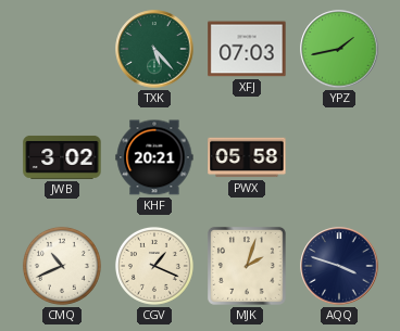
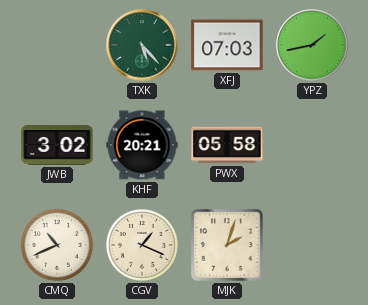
AQQ: 3:48 -> none
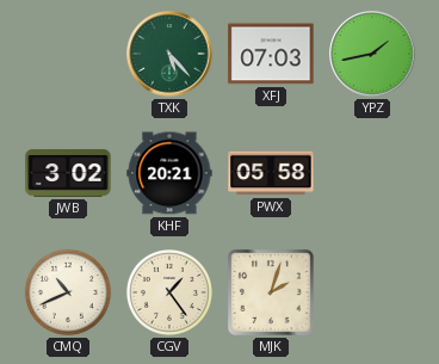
CGV: 1:19 -> 1:24
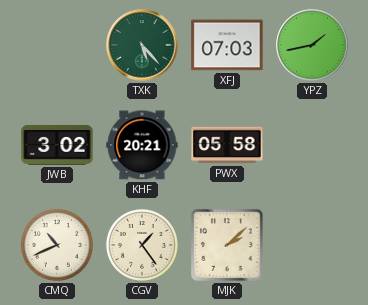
MJK: 2:03 -> 2:08
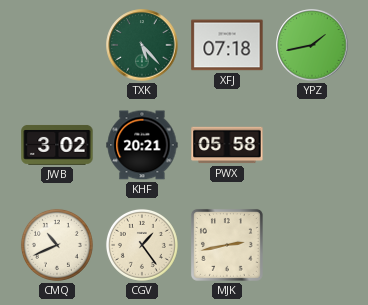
XFJ: 07:03 -> 07:18
MJK: 2:08 -> 2:43
